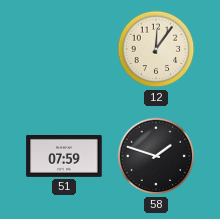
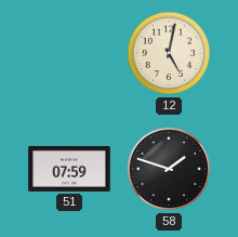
12: 12:06 -> 5:02
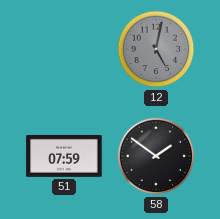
12 dial: cream -> grey
58: 1:48 -> 1:51
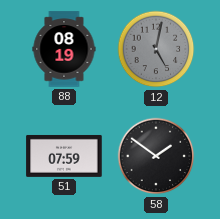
88: none -> 08:19
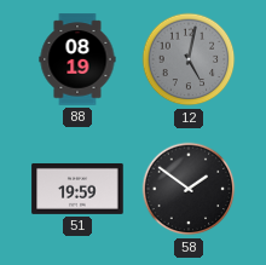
51: 07:59 -> 19:59
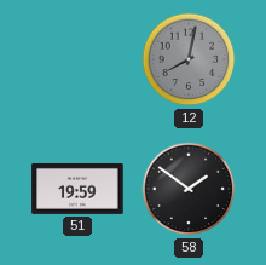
88: 08:19 -> none
12: 5:02 -> 8:02
